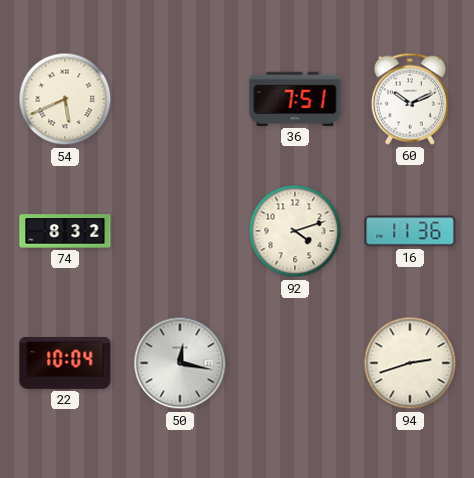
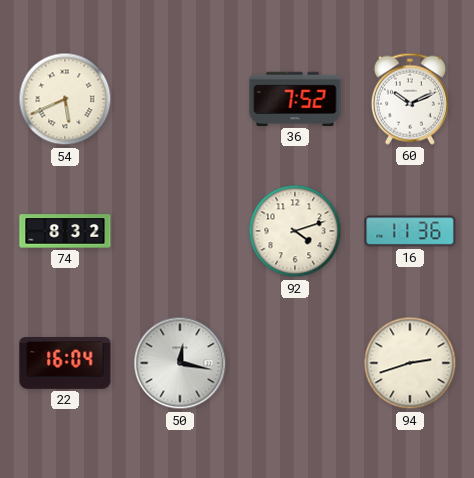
36: 7:51 -> 7:52
22: 10:04 -> 16:04
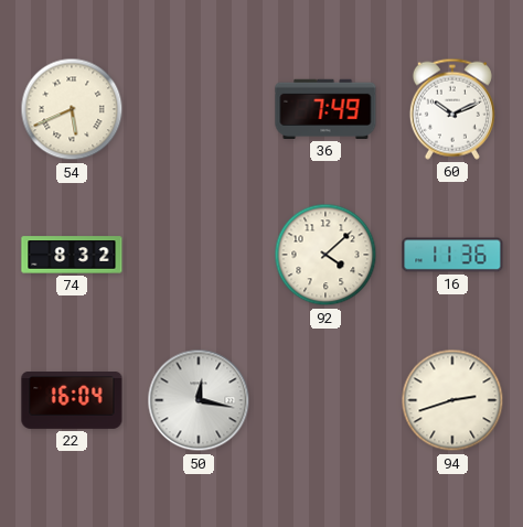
36: 7:52 -> 7:49
92: 4:12 -> 4:08
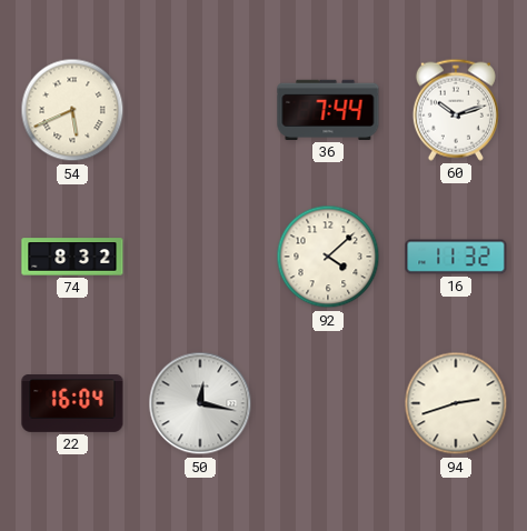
36: 7:49 -> 7:44
60: 10:11 -> 10:12
16: 11:36 -> 11:32
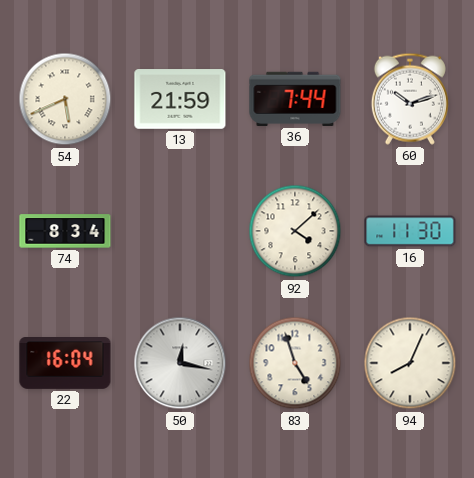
13: none -> 21:59
74: 8:32 -> 8:34
16: 11:32 -> 11:30
83: none -> 4:57
94: 2:42 -> 8:04
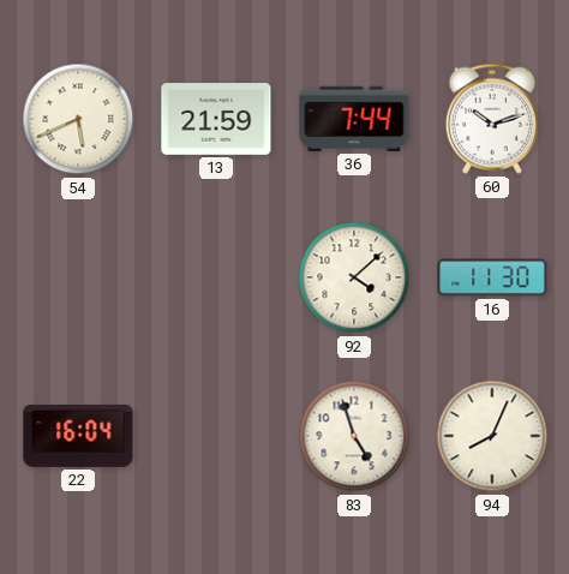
74: 8:34 -> none
50: 12:17 -> none
